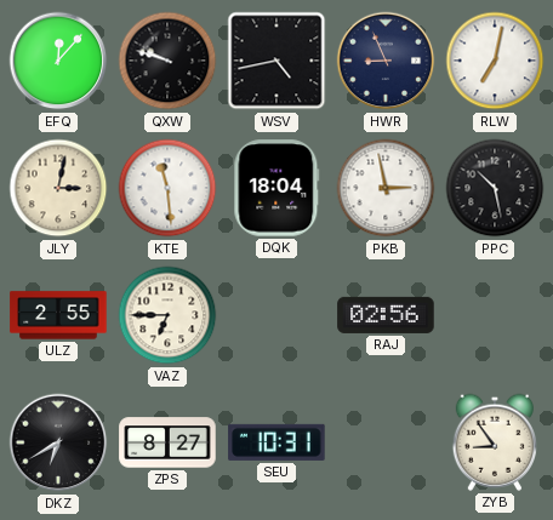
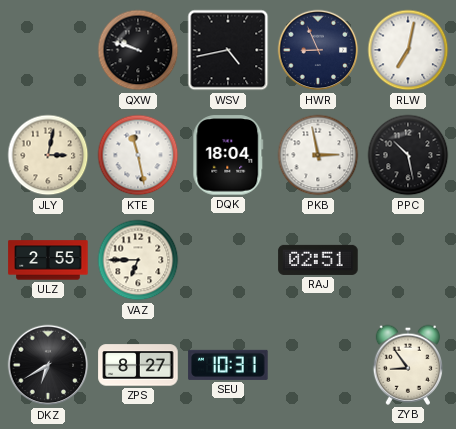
EFQ: 12:07 -> none
KTE: 11:29 -> 11:28
RAJ: 02:56 -> 02:51
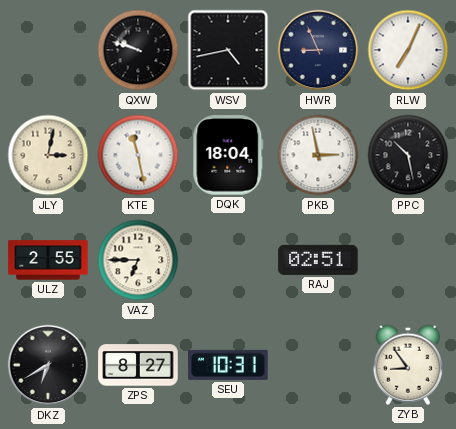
RLW: 7:02 -> 7:04
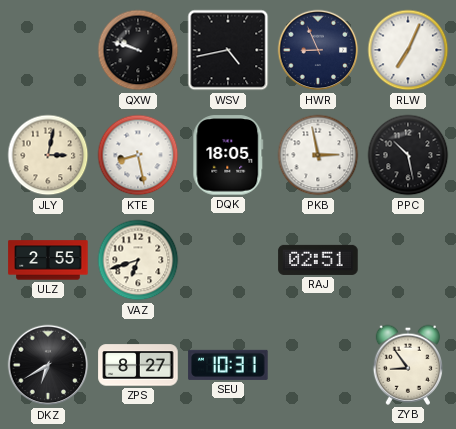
KTE: 11:28 -> 8:28
DQK: 18:04 -> 18:05
VAZ: 6:45 -> 6:42
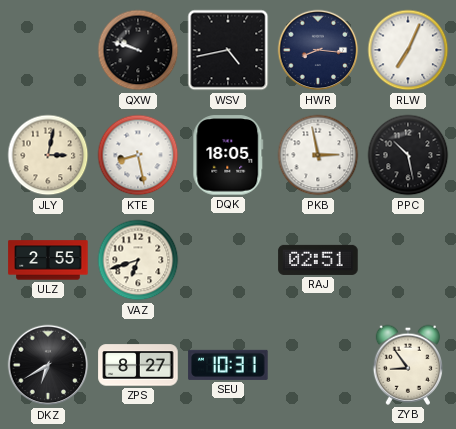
HWR: 8:56 -> 8:16
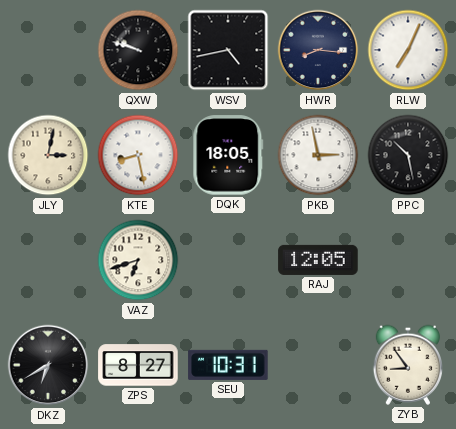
ULZ: 2:55 -> none
RAJ: 02:51 -> 12:05
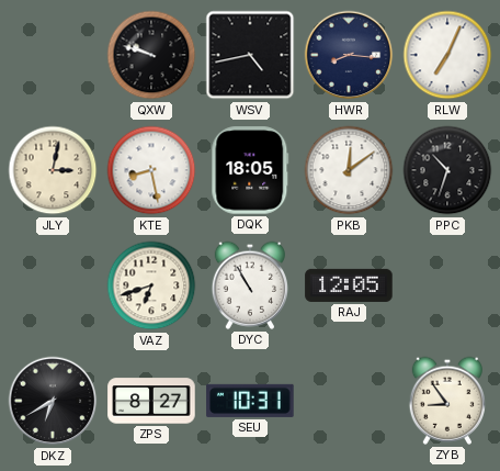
PKB: 2:58 -> 12:09
PPC: 10:28 -> 10:33
DYC: none -> 10:55
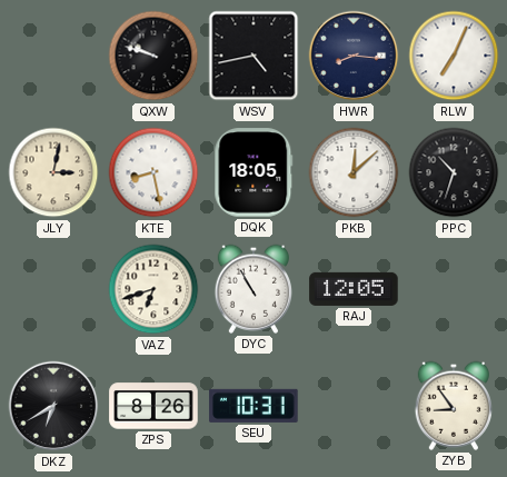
PKB: 12:09 -> 12:08
ZPS: 8:27 -> 8:26
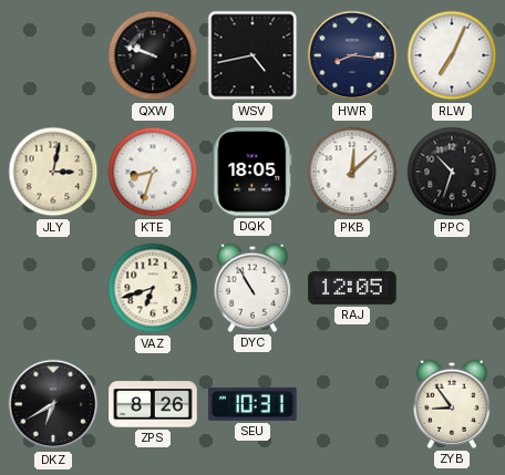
KTE: 8:28 -> 8:33
